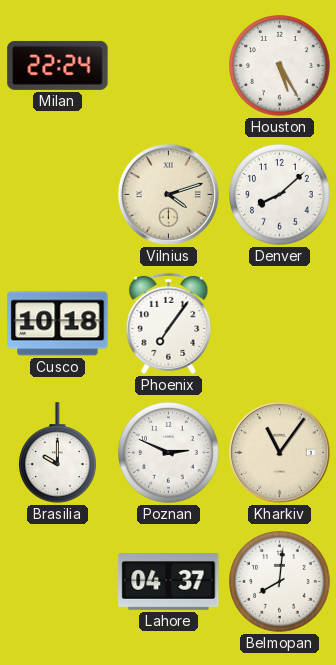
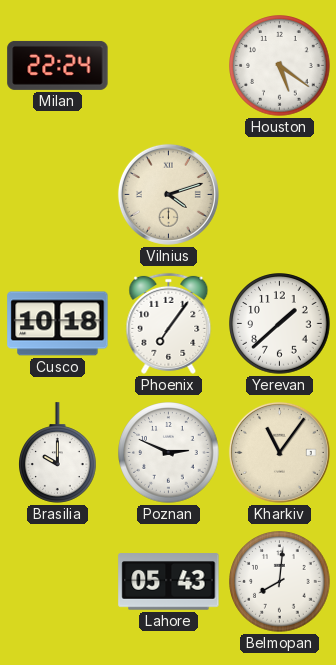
Houston: 5:25 -> 5:21
Denver: 8:08 -> none
Yerevan: none -> 1:38
Lahore: 04:37 -> 05:43
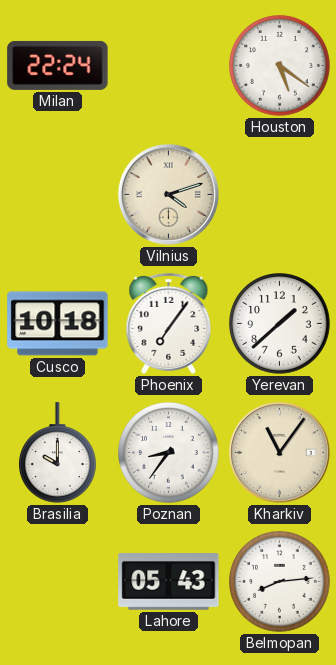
Poznan: 2:49 -> 8:36
Belmopan: 8:01 -> 8:14
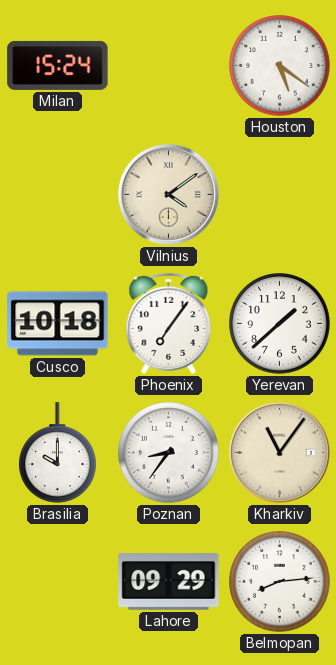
Milan: 22:24 -> 15:24
Vilnius: 4:12 -> 4:09
Lahore: 05:43 -> 09:29
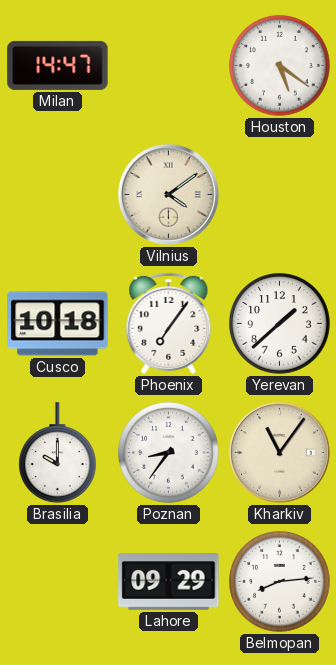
Milan: 15:24 -> 14:47
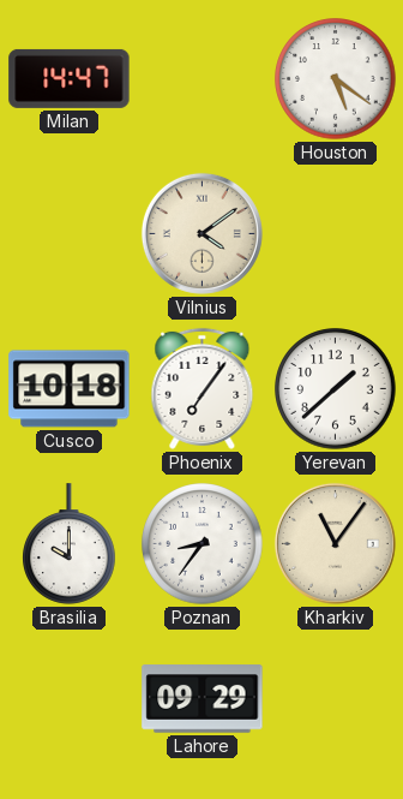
Belmopan: 8:14 -> none
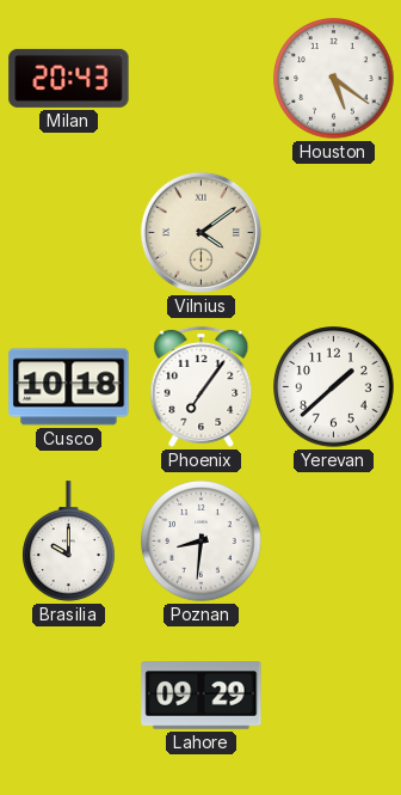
Milan: 14:47 -> 20:43
Poznan: 8:36 -> 8:31
Kharkiv: 11:06 -> none
